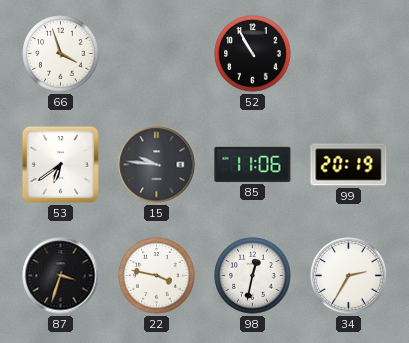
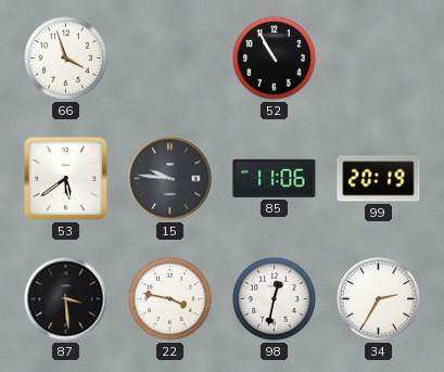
53: 6:39 -> 5:39
87: 3:33 -> 3:29
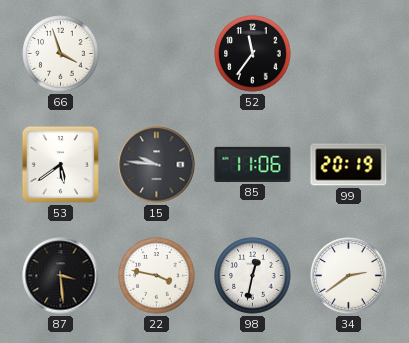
52: 10:55 -> 11:36
34: 2:35 -> 2:39
